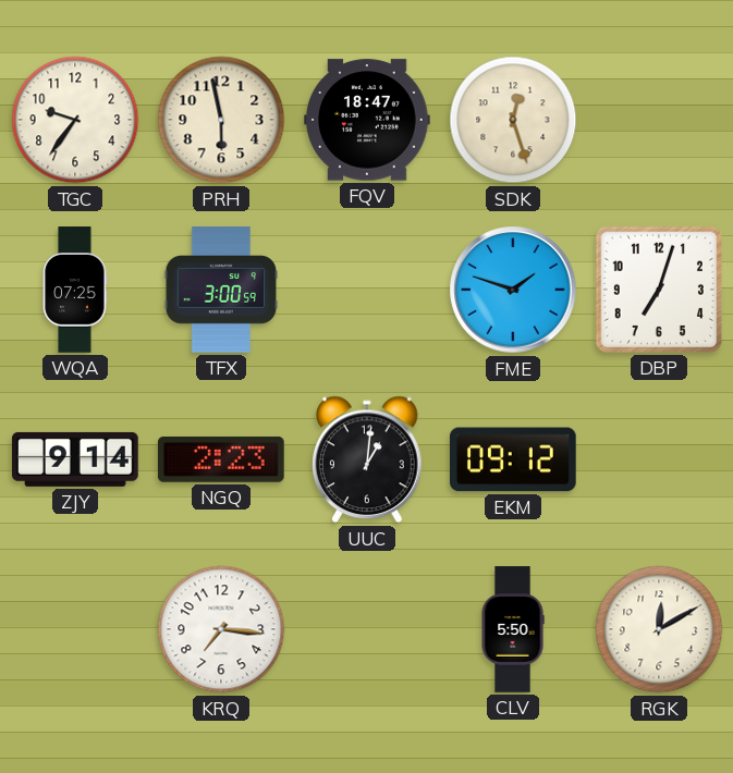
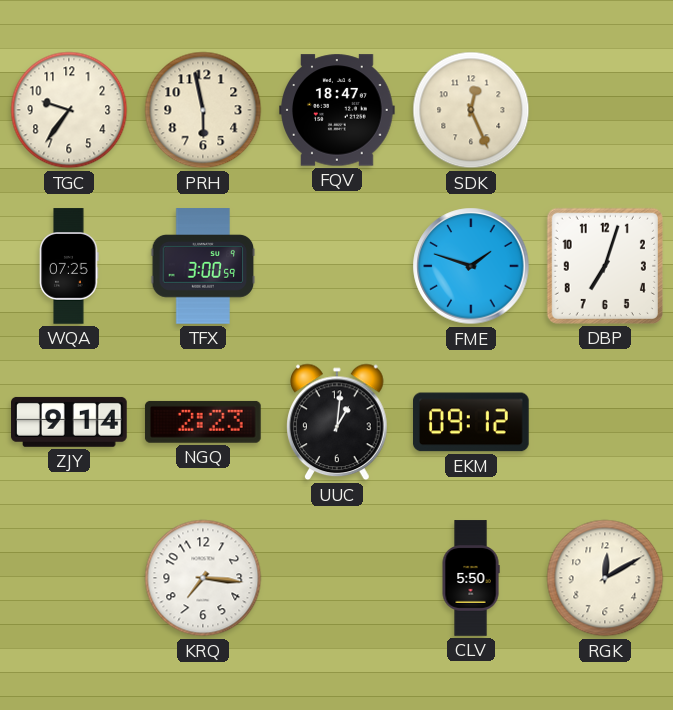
SDK: 12:27 -> 12:26
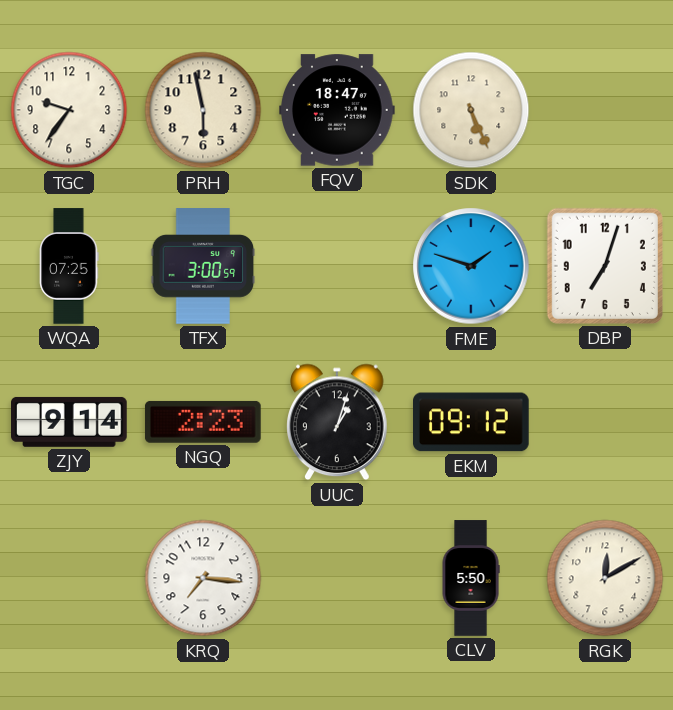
SDK: 12:26 -> 5:26
UUC: 1:01 -> 1:03
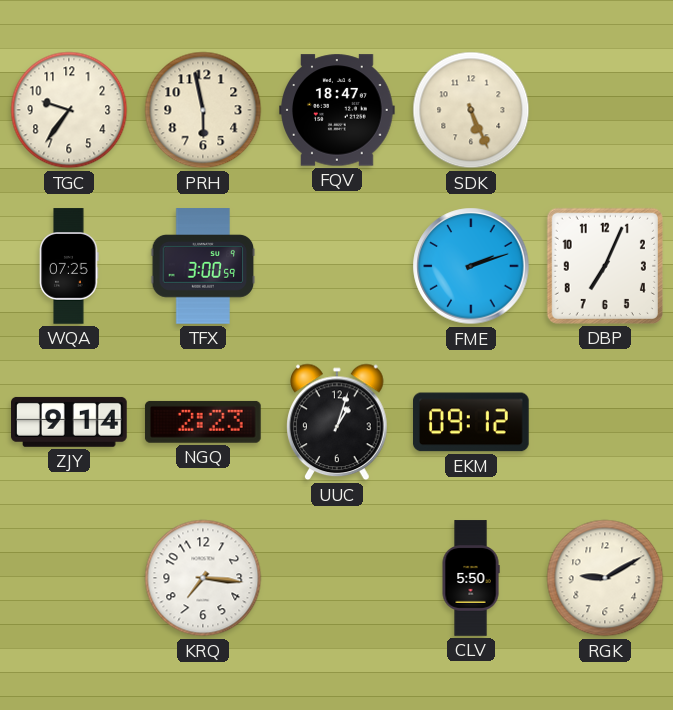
FME: 1:48 -> 2:12
DBP: 7:03 -> 7:04
RGK: 12:10 -> 9:10
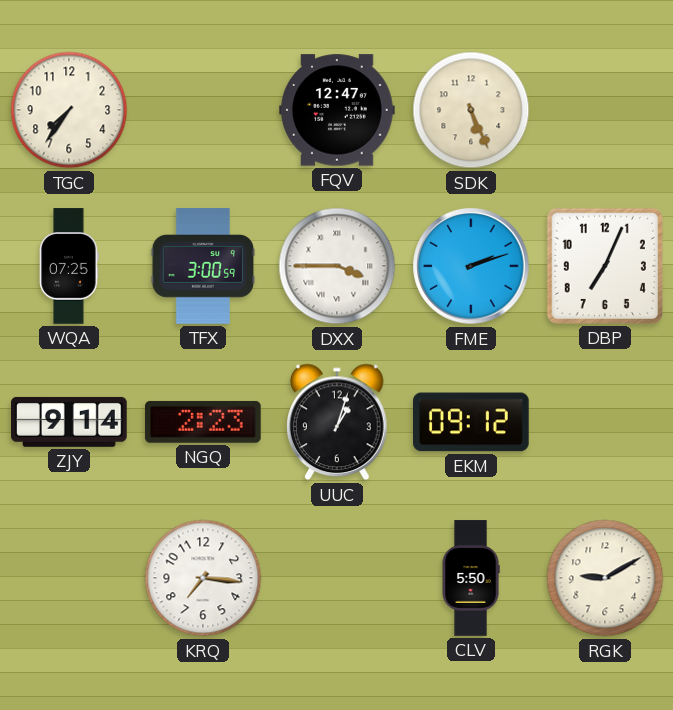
TGC: 9:36 -> 7:36
PRH: 5:58 -> none
FQV: 18:47 -> 12:47
DXX: none -> 3:45
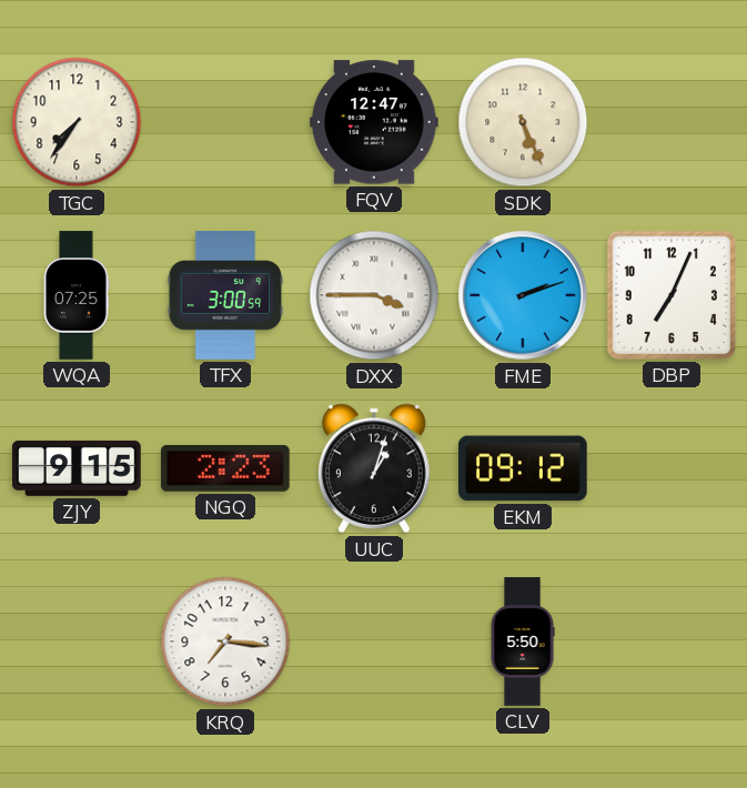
ZJY: 9:14 -> 9:15
RGK: 9:10 -> none
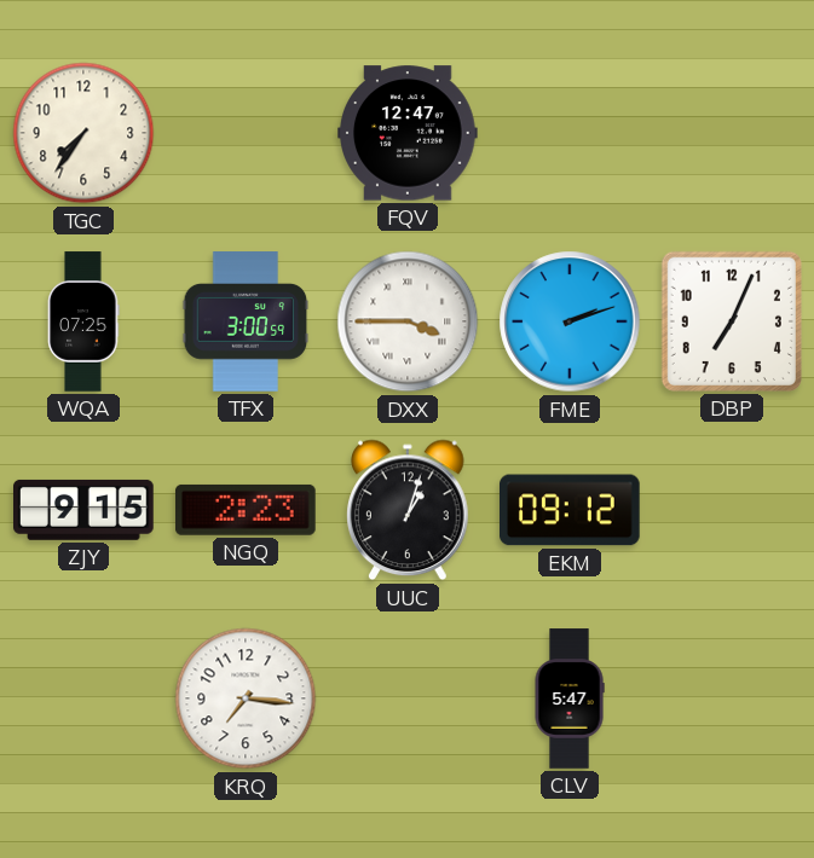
SDK: 5:26 -> none
CLV: 5:50 -> 5:47
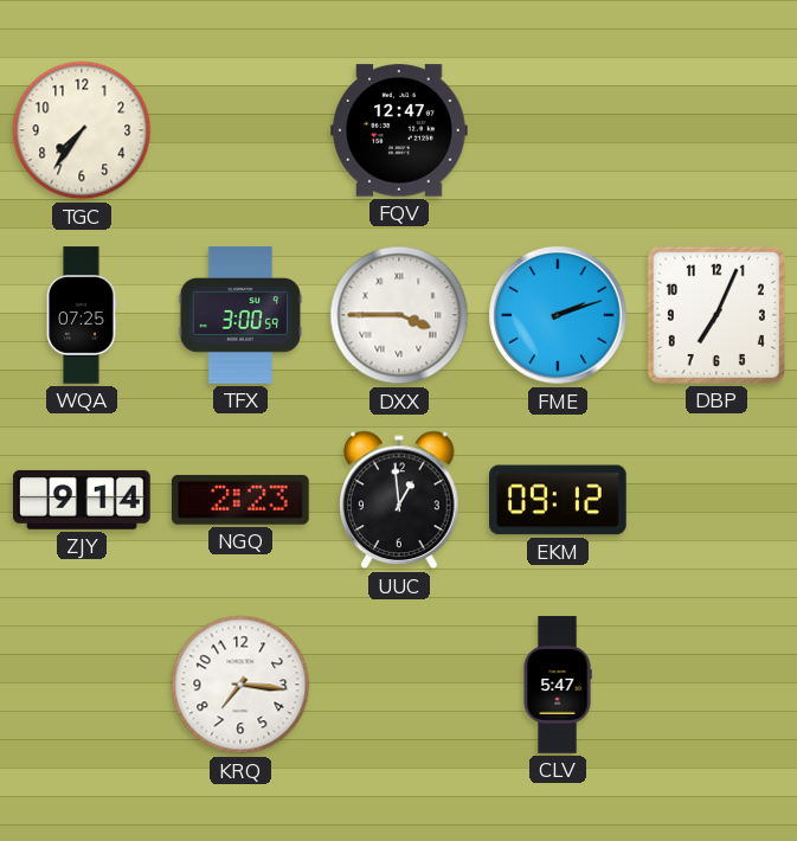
ZJY: 9:15 -> 9:14
UUC: 1:03 -> 12:59
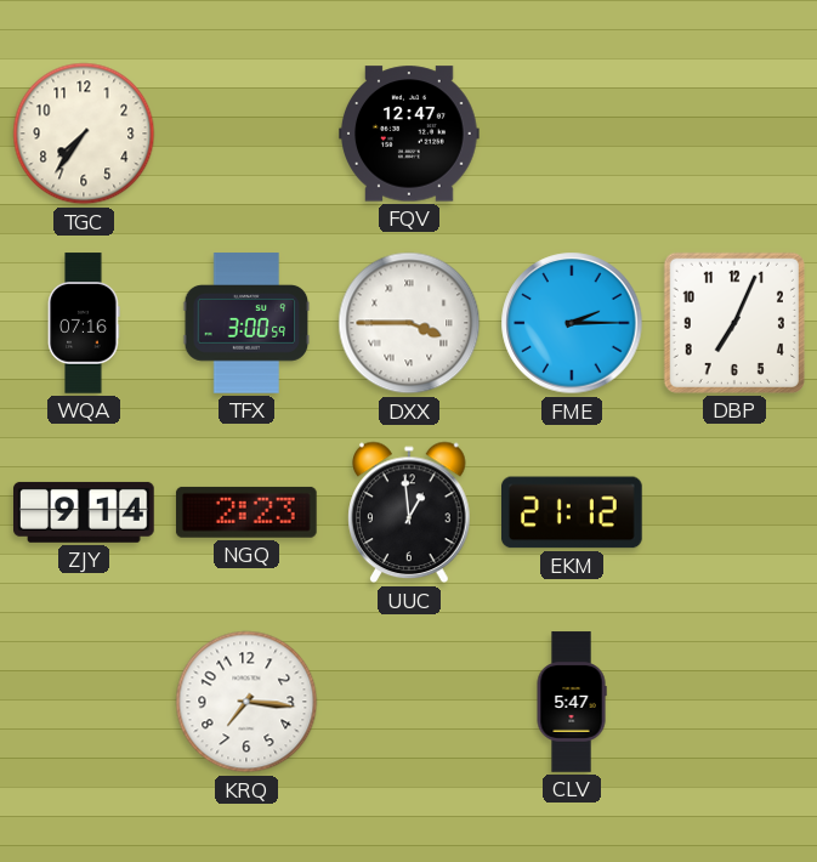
WQA: 07:25 -> 07:16
FME: 2:12 -> 2:15
EKM: 09:12 -> 21:12
